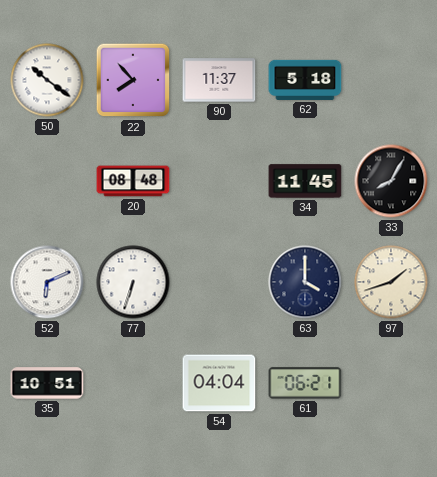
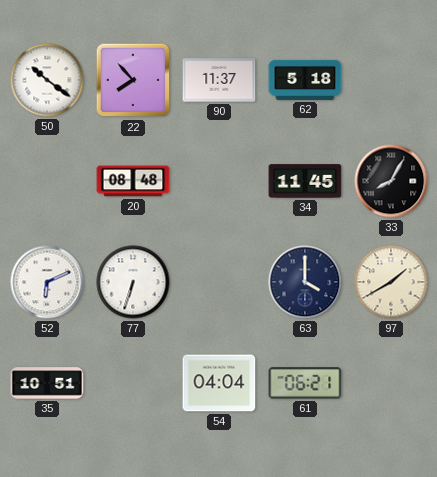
97: 1:42 -> 1:40
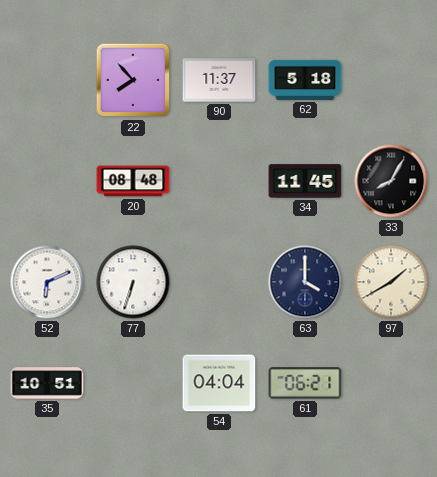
50: 10:21 -> none
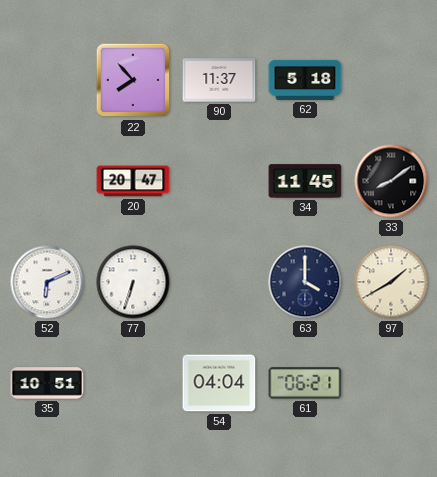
20: 08:48 -> 20:47
33: 8:05 -> 8:09
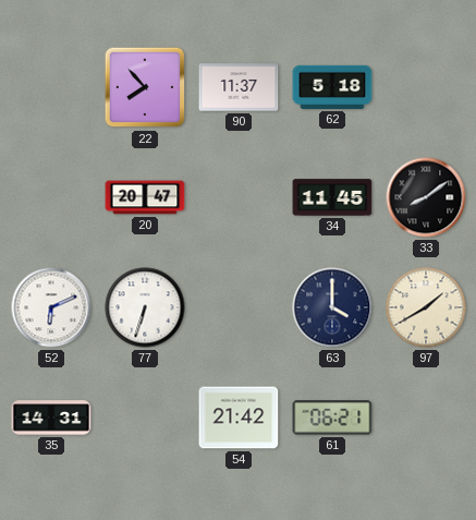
35: 10:51 -> 14:31
54: 04:04 -> 21:42
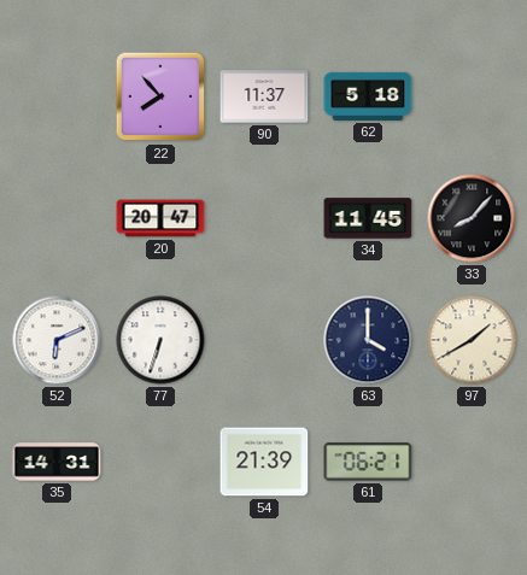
33: 8:09 -> 8:07
54: 21:42 -> 21:39
